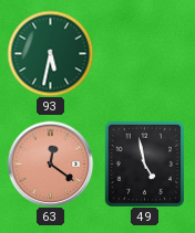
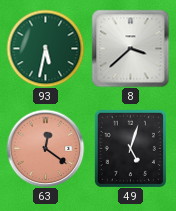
8: none -> 3:38
49: 4:58 -> 5:03
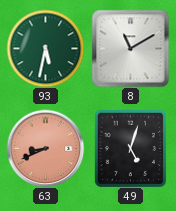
8: 3:38 -> 11:10
63: 12:21 -> 8:41
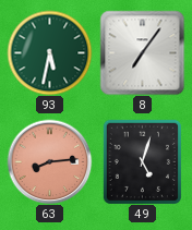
8: 11:10 -> 7:06
63: 8:41 -> 8:14
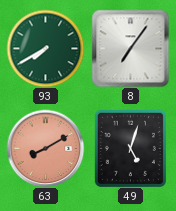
93: 5:32 -> 7:40
63: 8:14 -> 8:10
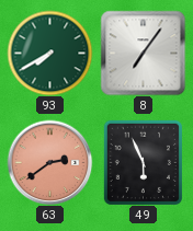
63: 8:10 -> 2:39
49: 5:03 -> 5:56
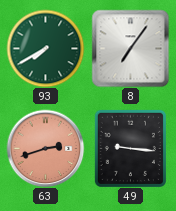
63: 2:39 -> 2:42
49: 5:56 -> 9:16
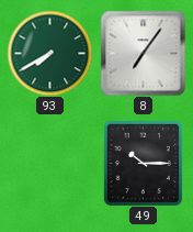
63: 2:42 -> none
49: 9:16 -> 10:15
